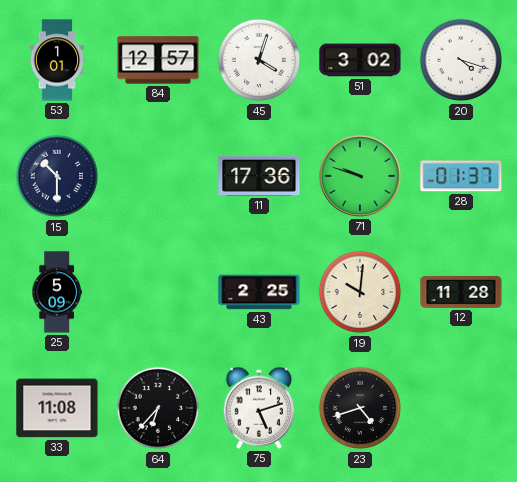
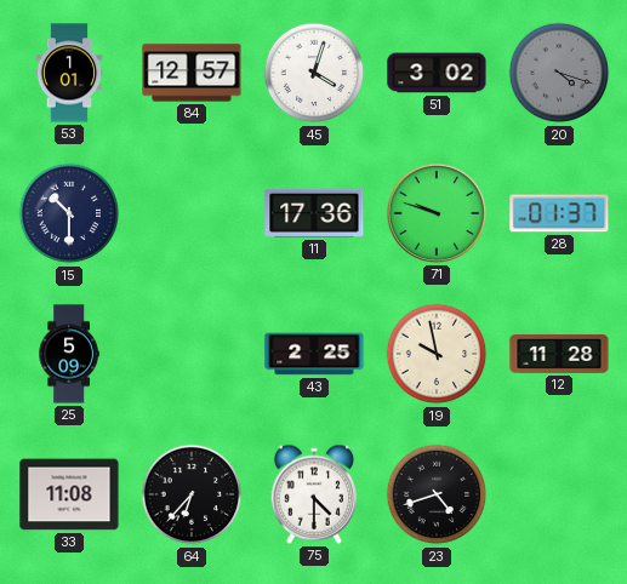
20 dial: white -> grey
19: 10:01 -> 9:58
75: 5:12 -> 4:30
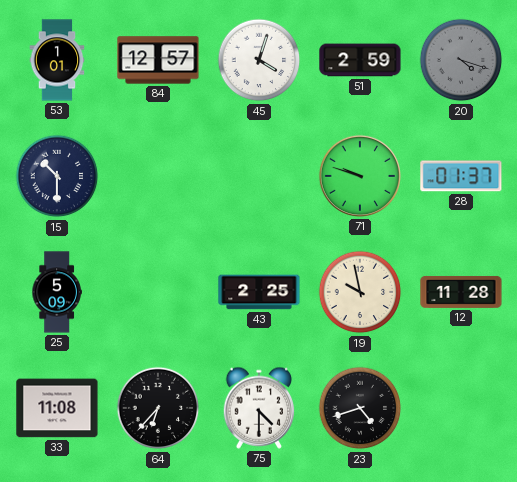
51: 3:02 -> 2:59
11: 17:36 -> none
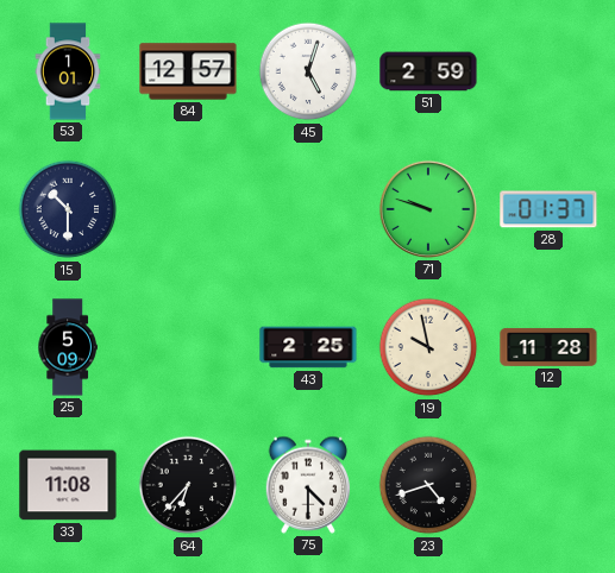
45: 4:03 -> 5:03
20: 4:18 -> none
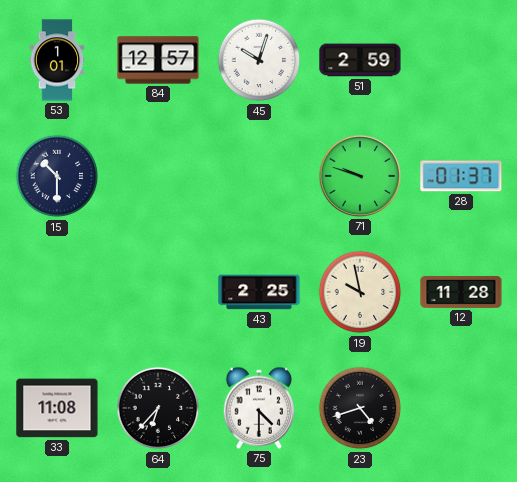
45: 5:03 -> 10:03
25: 5:09 -> none
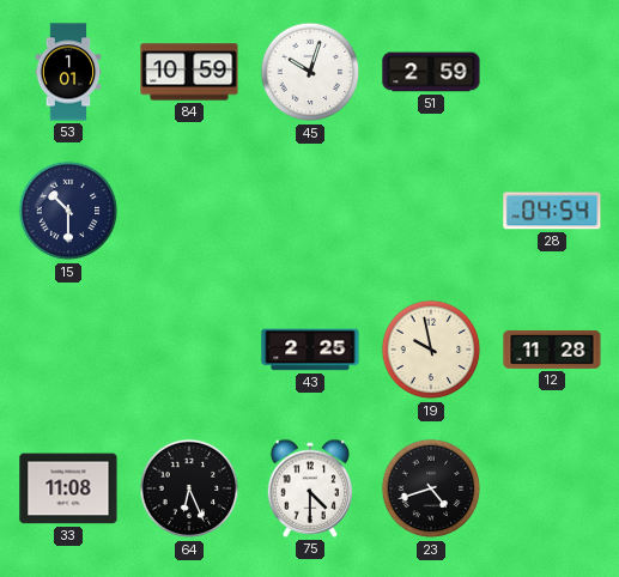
84: 12:57 -> 10:59
71: 9:48 -> none
28: 01:37 -> 04:54
64: 6:37 -> 6:26
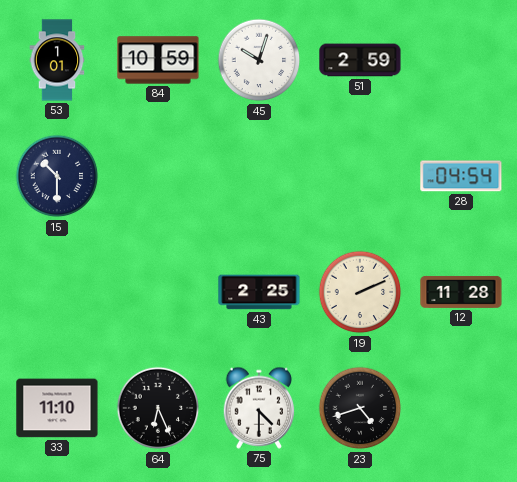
19: 9:58 -> 2:11
33: 11:08 -> 11:10
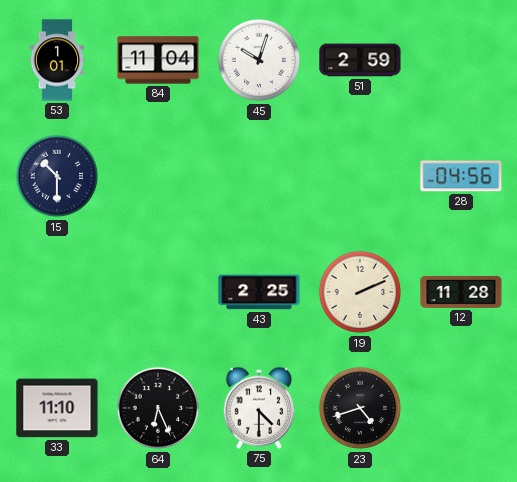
84: 10:59 -> 11:04
28: 04:54 -> 04:56
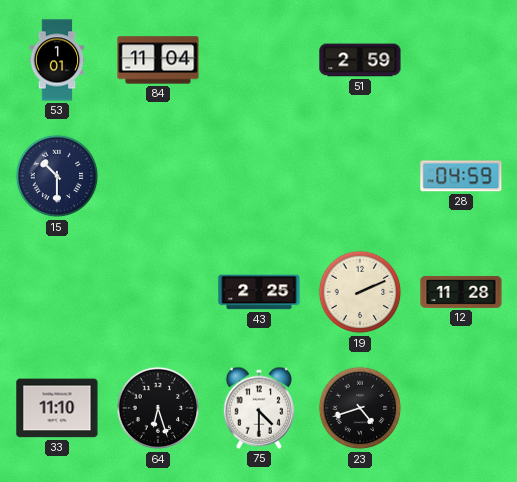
45: 10:03 -> none
28: 04:56 -> 04:59
64: 6:26 -> 6:27
